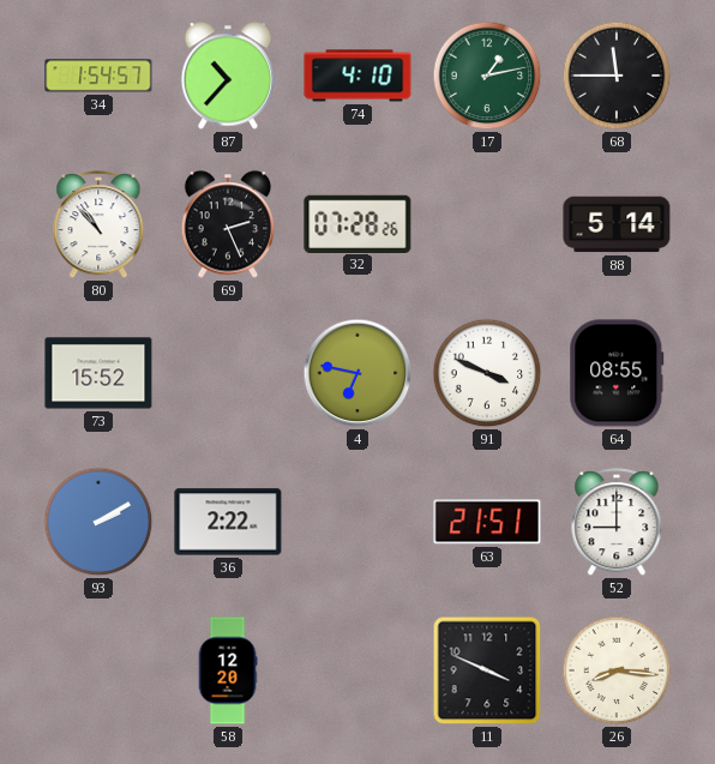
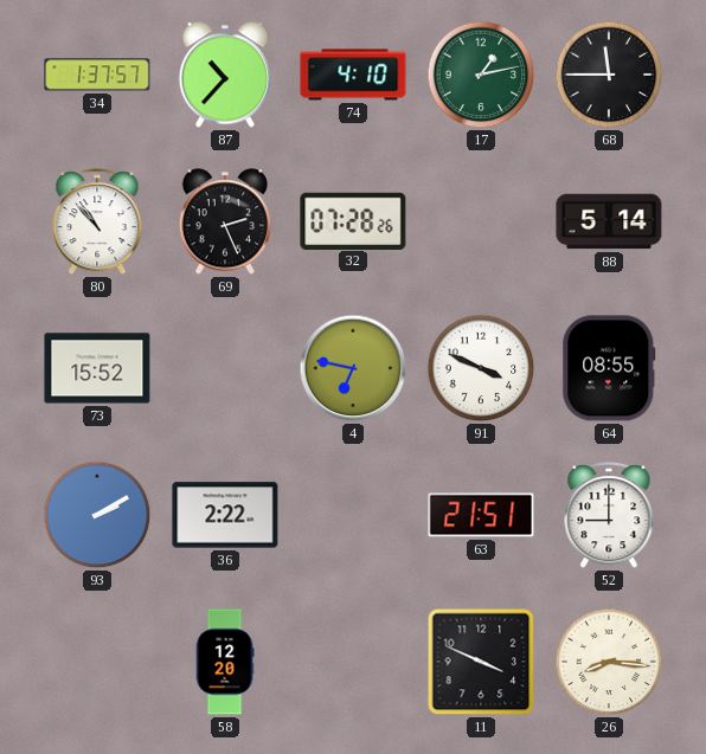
34: 1:54 -> 1:37
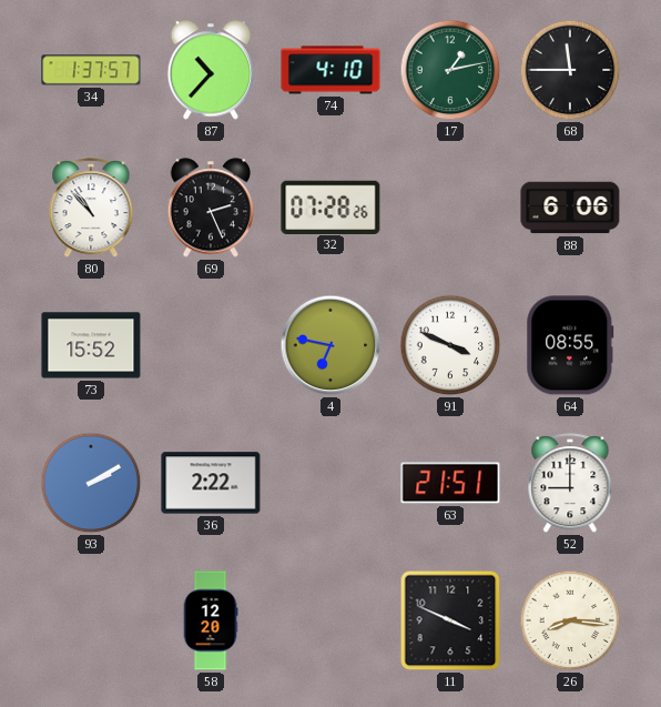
88: 5:14 -> 6:06
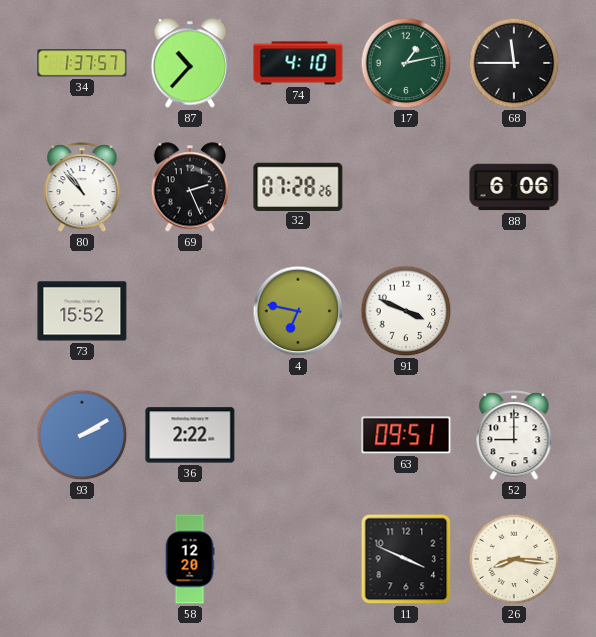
64: 08:55 -> none
63: 21:51 -> 09:51
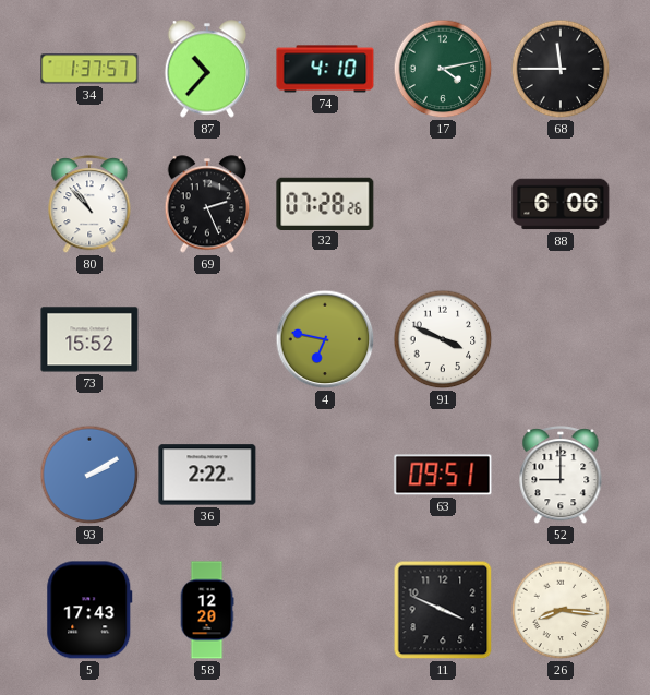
17: 1:13 -> 4:13
5: none -> 17:43
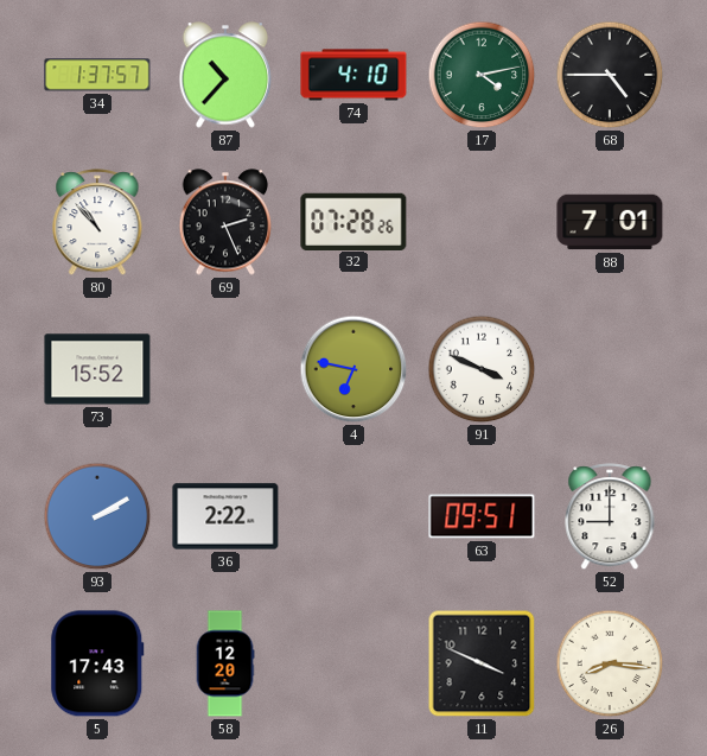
68: 11:45 -> 4:45
88: 6:06 -> 7:01
